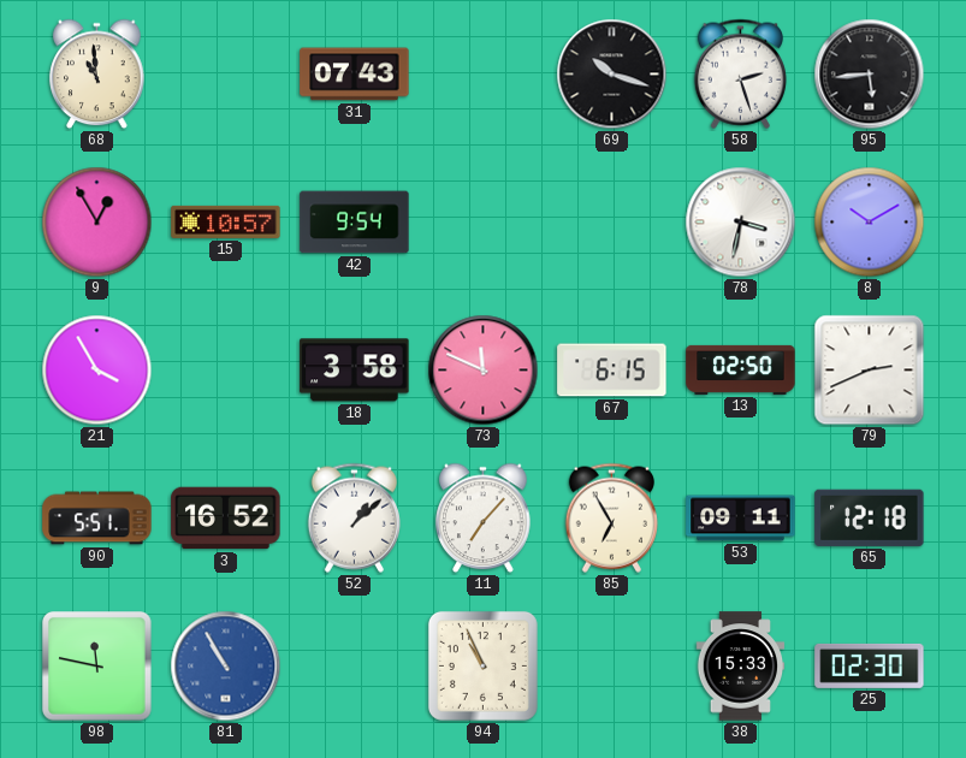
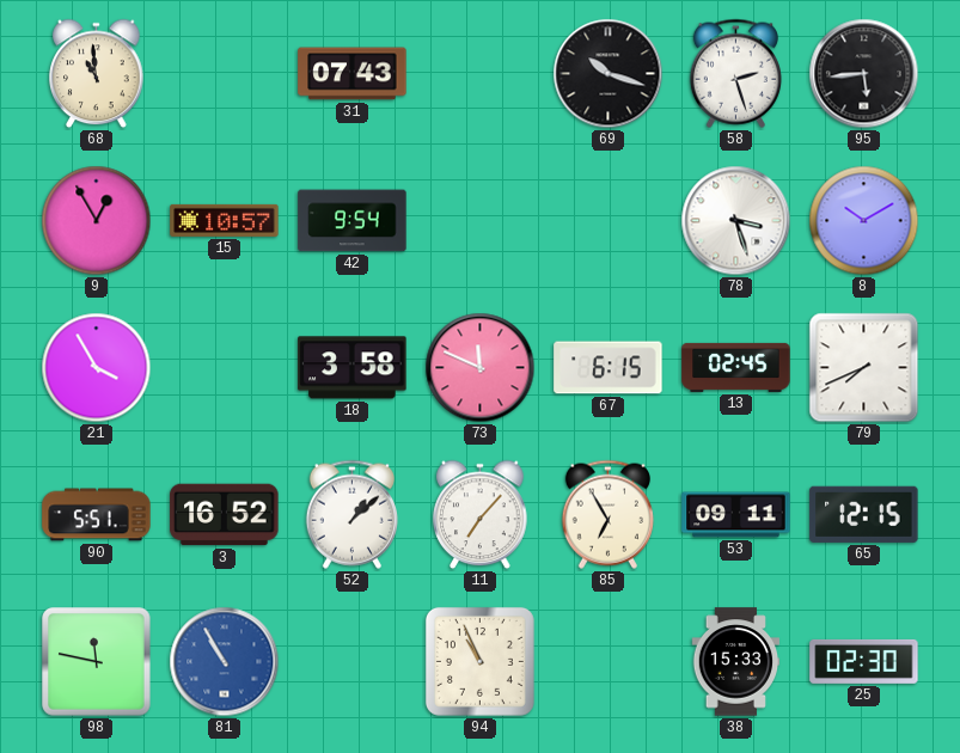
78: 3:32 -> 3:27
13: 02:50 -> 02:45
79: 2:41 -> 7:41
65: 12:18 -> 12:15
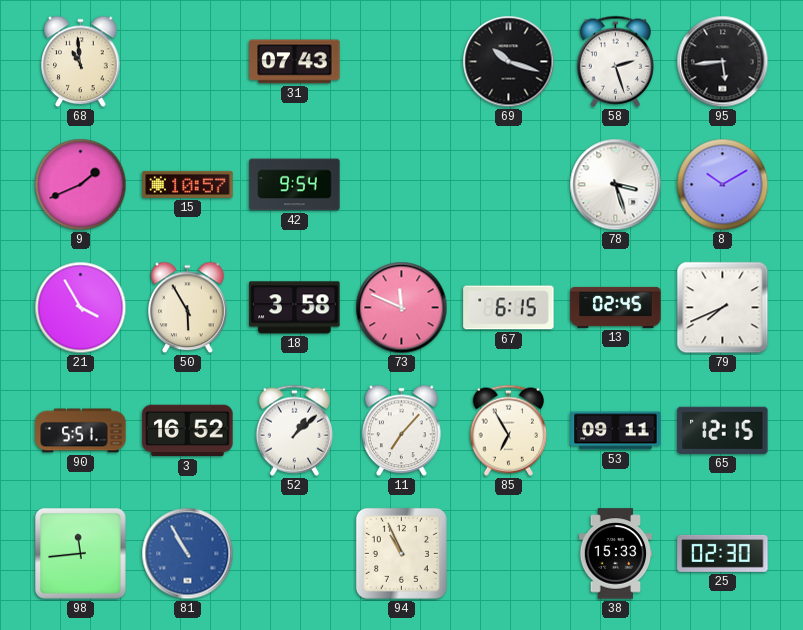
9: 12:55 -> 1:41
50: none -> 5:55
98: 11:47 -> 11:44
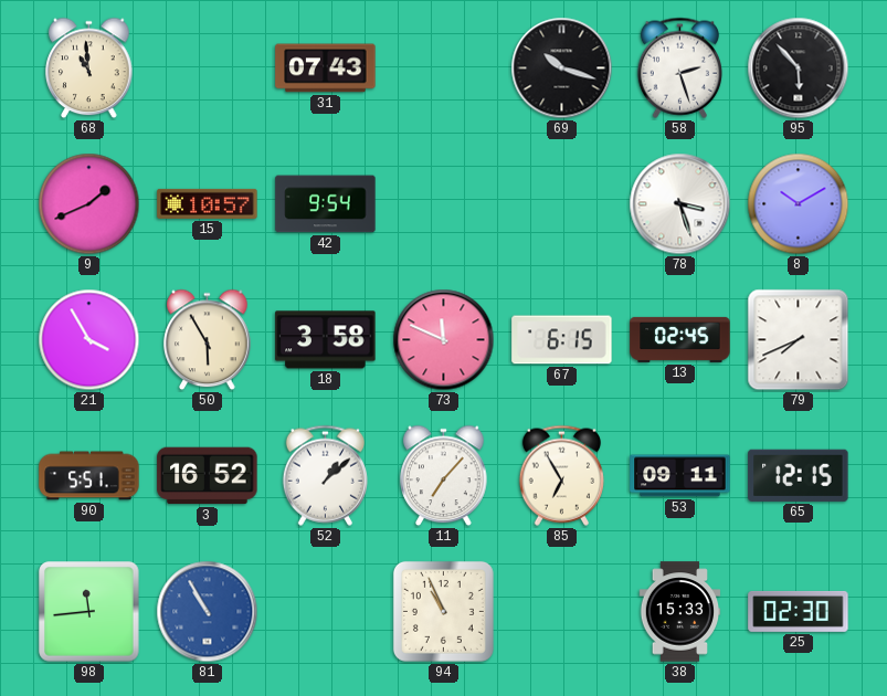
95: 5:44 -> 5:53
